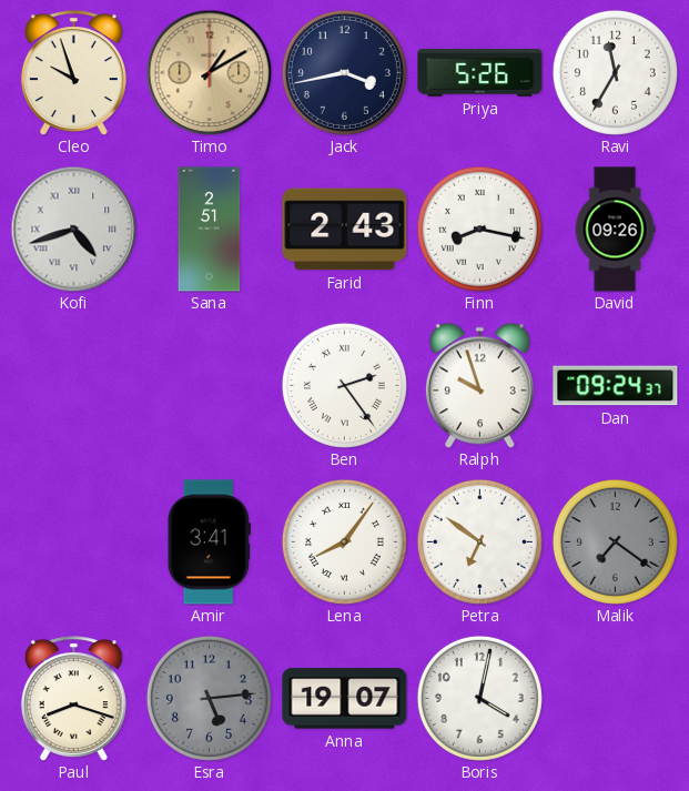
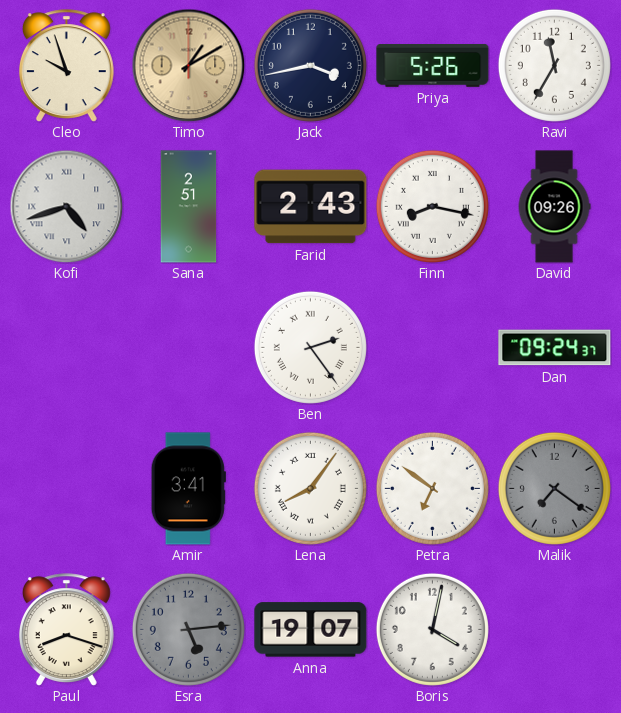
Ralph: 9:57 -> none
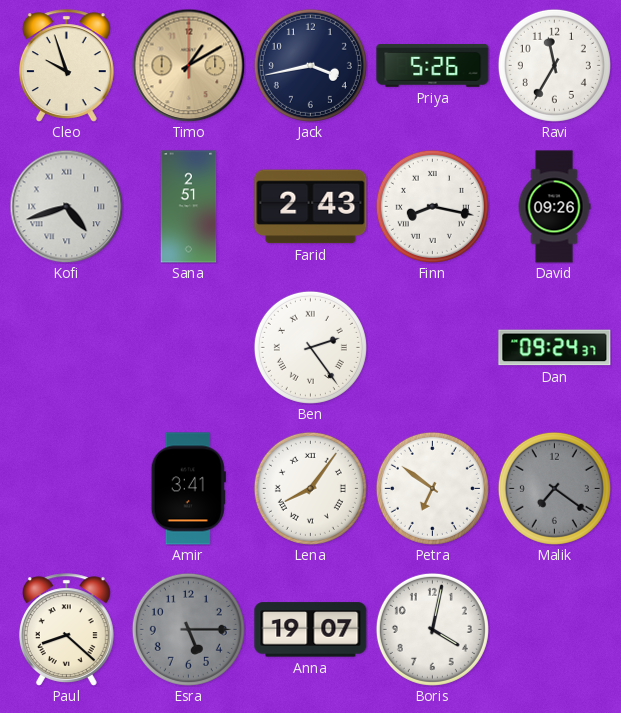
Paul: 8:18 -> 8:22
Esra: 5:14 -> 5:15
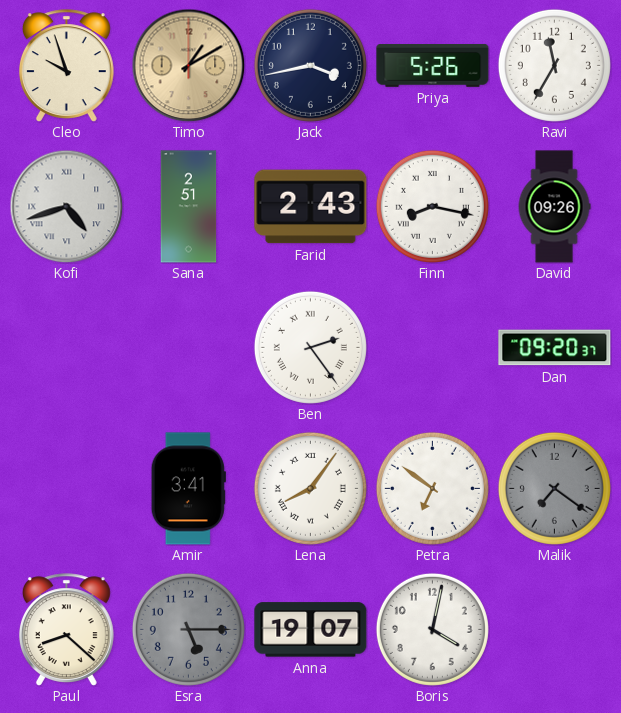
Dan: 09:24 -> 09:20
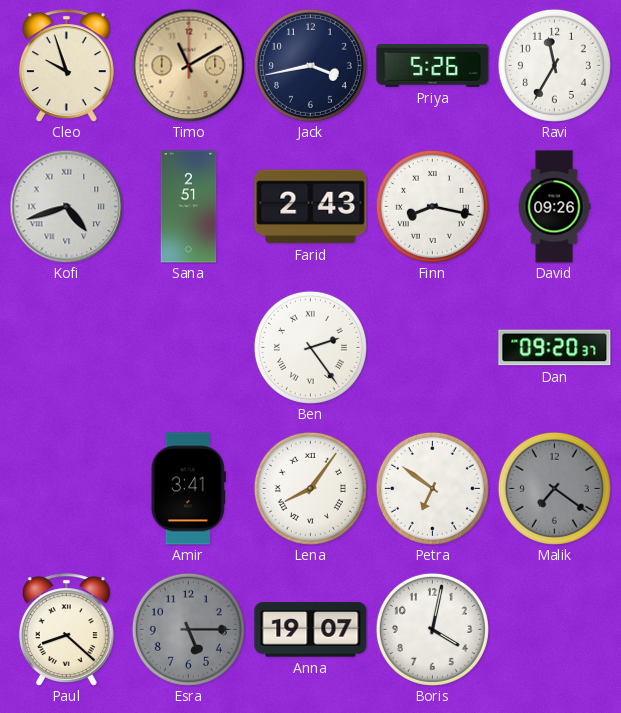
Timo: 1:10 -> 11:10
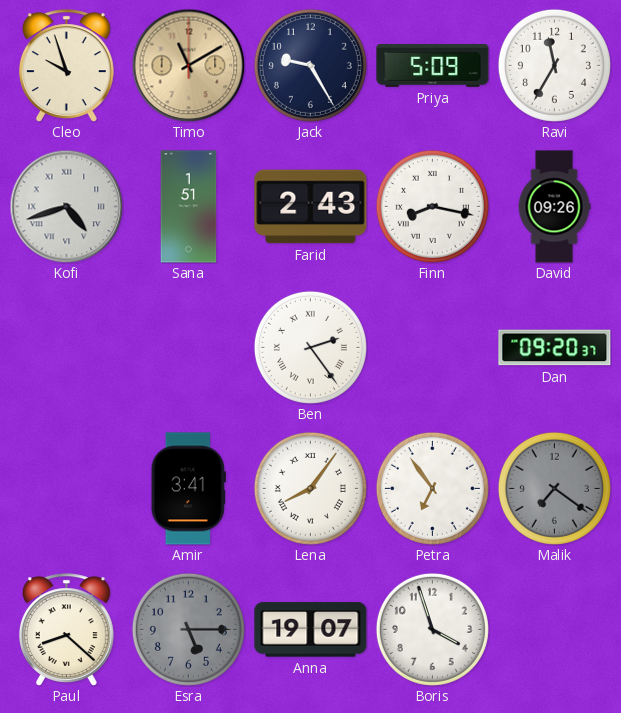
Jack: 3:43 -> 9:25
Priya: 5:26 -> 5:09
Sana: 2:51 -> 1:51
Petra: 6:51 -> 6:54
Boris: 4:02 -> 3:57
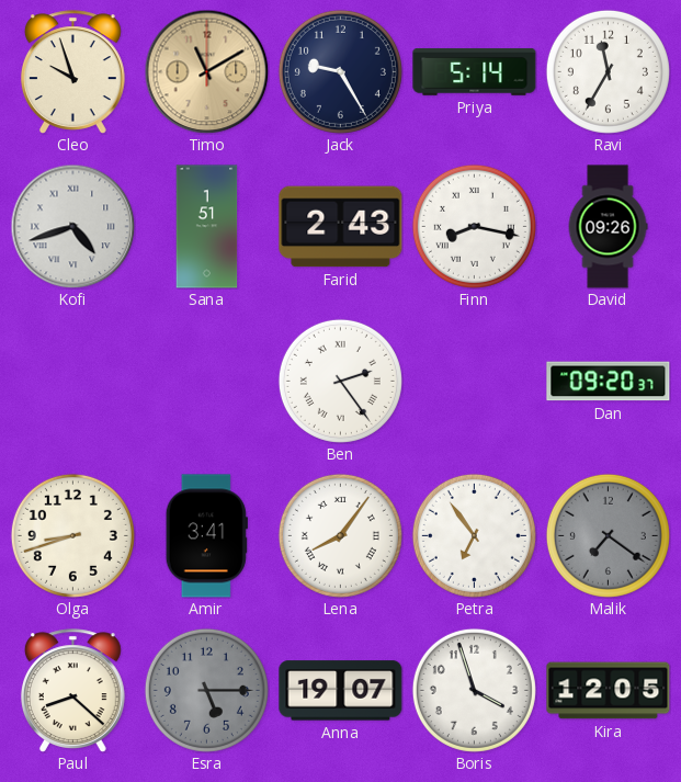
Priya: 5:09 -> 5:14
Olga: none -> 8:42
Kira: none -> 12:05
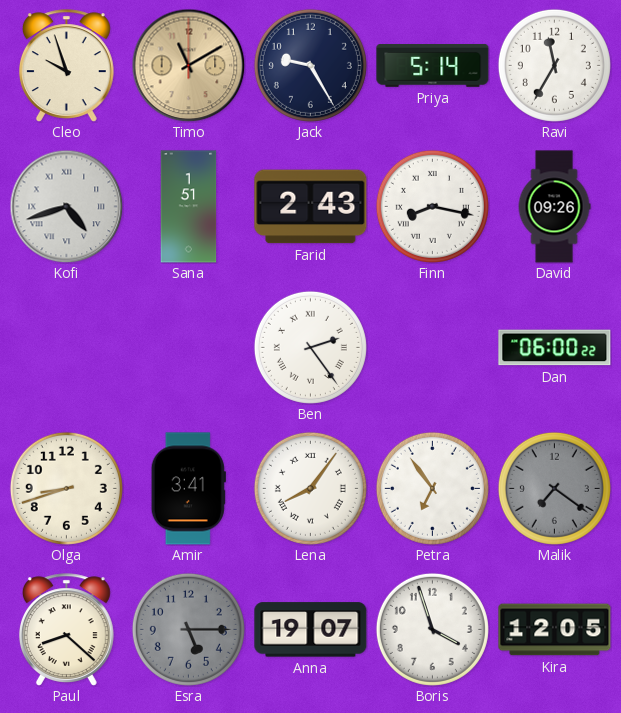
Dan: 09:20 -> 06:00
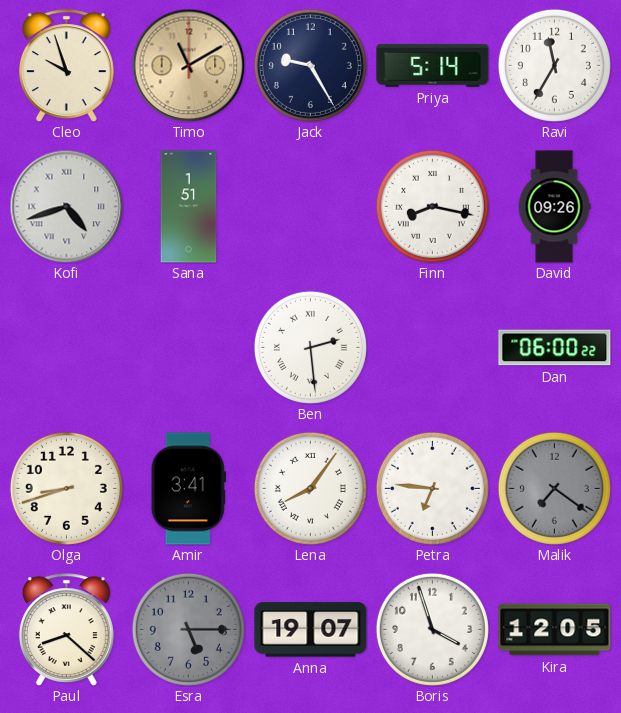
Farid: 2:43 -> none
Ben: 2:24 -> 2:29
Petra: 6:54 -> 6:46
